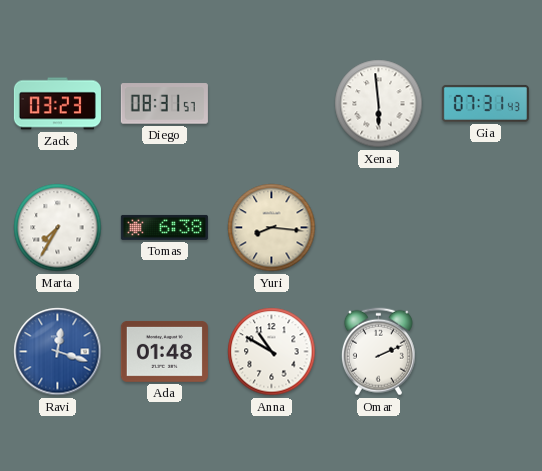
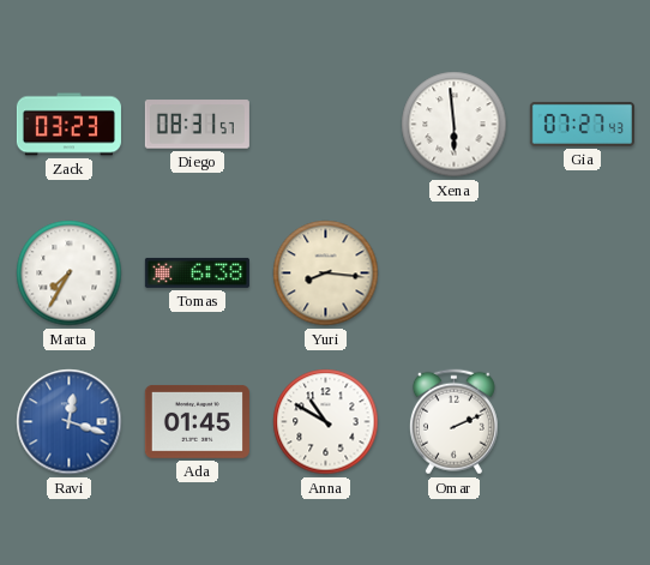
Gia: 07:31 -> 07:27
Ada: 01:48 -> 01:45
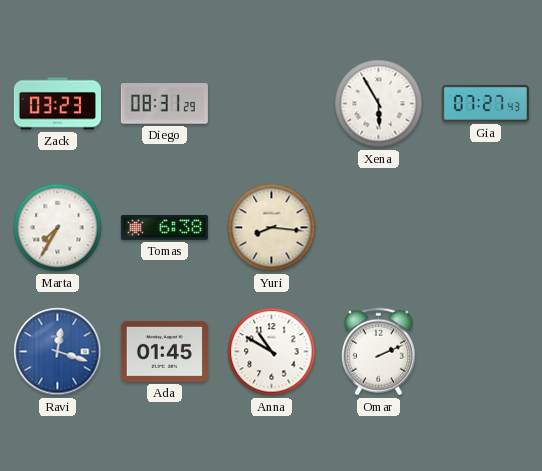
Diego: 08:31:57 -> 08:31:29
Xena: 5:59 -> 5:55
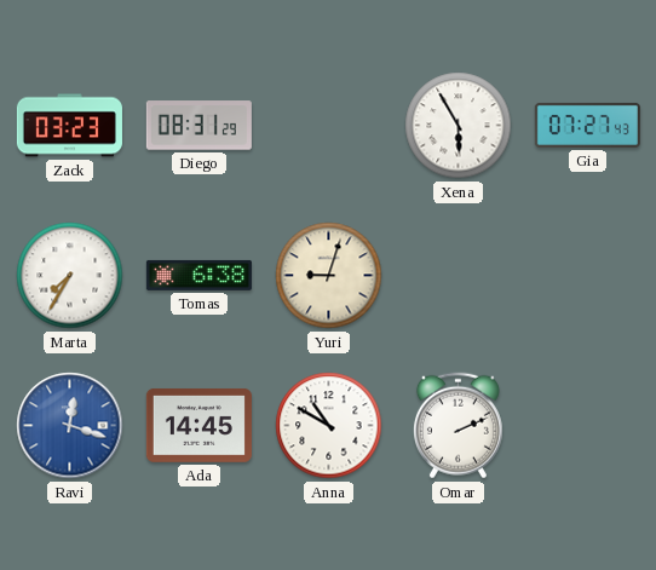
Yuri: 8:16 -> 9:03
Ada: 01:45 -> 14:45
